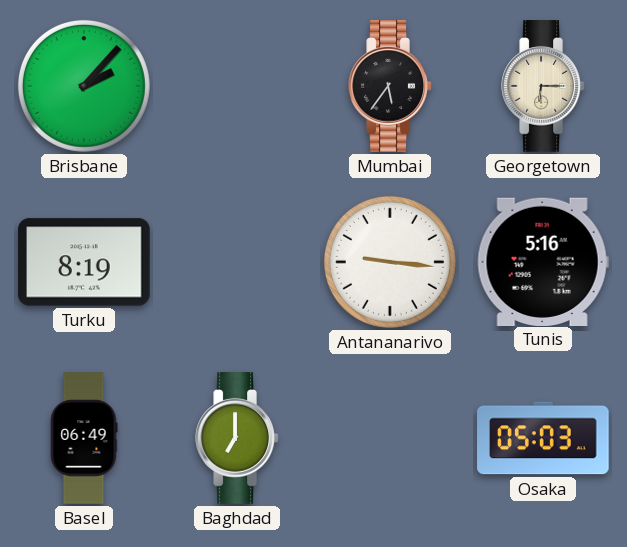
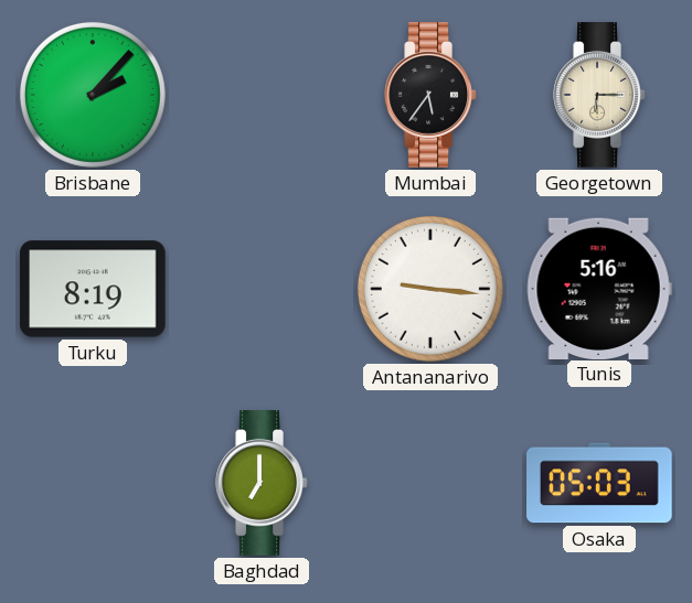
Basel: 06:49 -> none
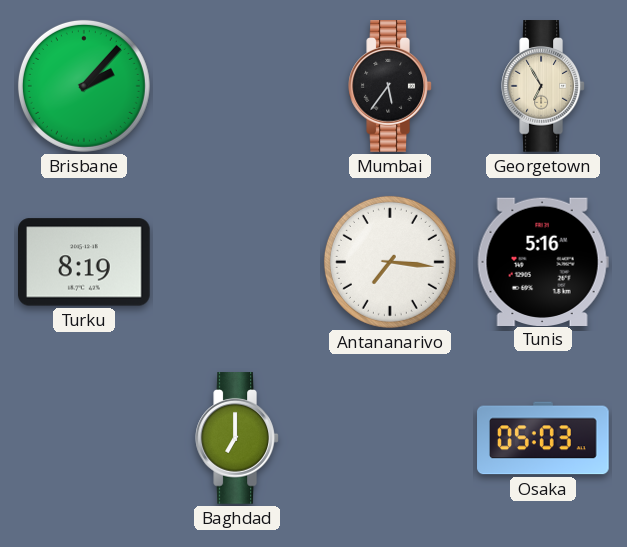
Georgetown: 6:15 -> 6:55
Antananarivo: 9:16 -> 7:16
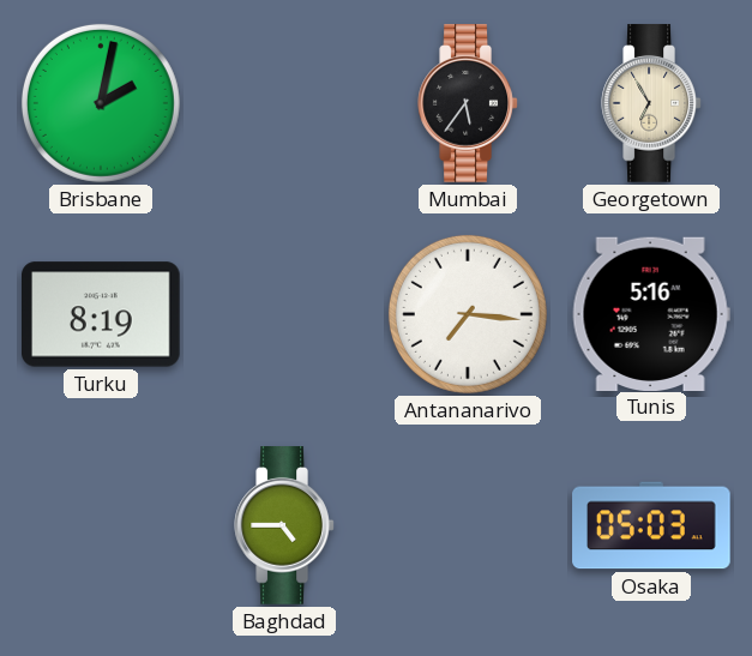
Brisbane: 2:07 -> 2:02
Baghdad: 7:00 -> 4:45
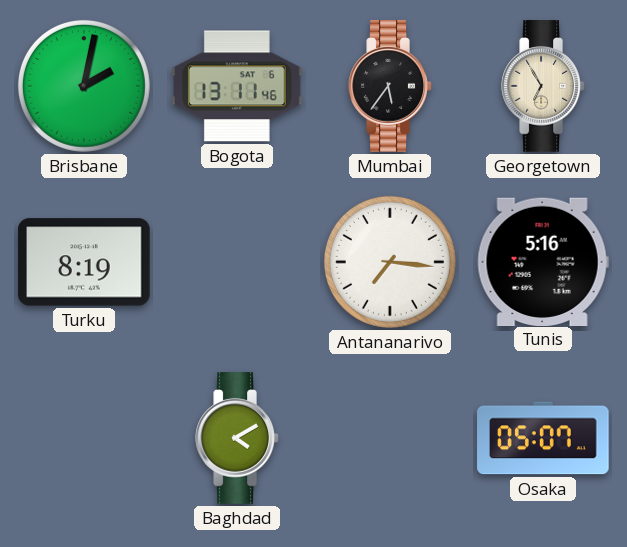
Bogota: none -> 13:11
Baghdad: 4:45 -> 4:10
Osaka: 05:03 -> 05:07
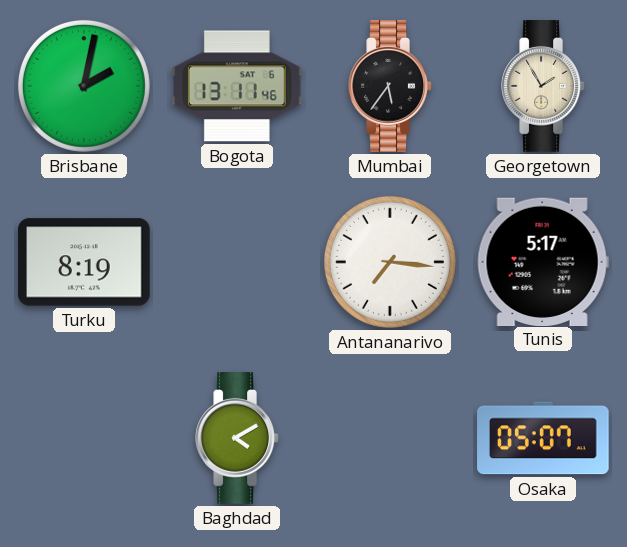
Georgetown: 6:55 -> 1:55
Tunis: 5:16 -> 5:17
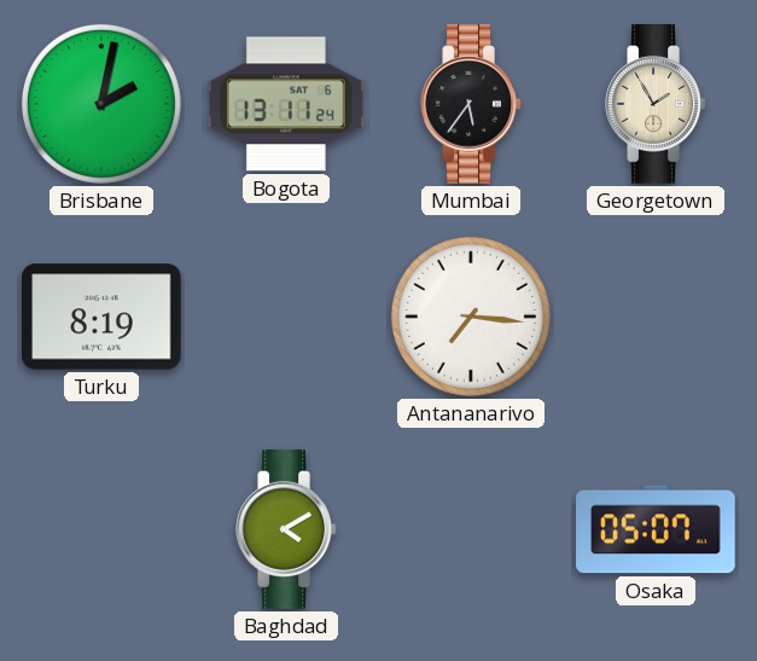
Bogota: 13:11:46 -> 13:11:24
Tunis: 5:17 -> none
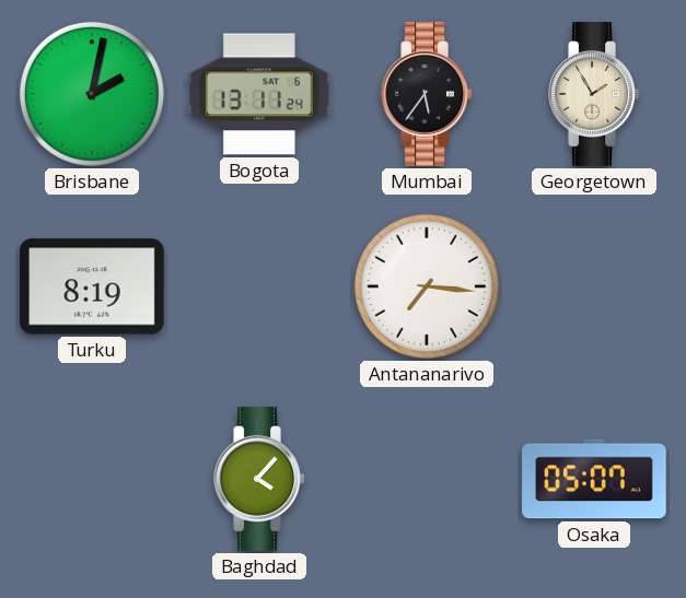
Baghdad: 4:10 -> 4:07
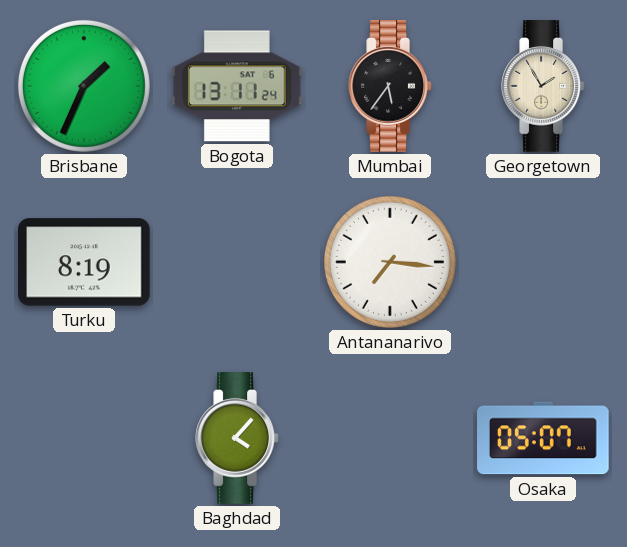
Brisbane: 2:02 -> 1:34
